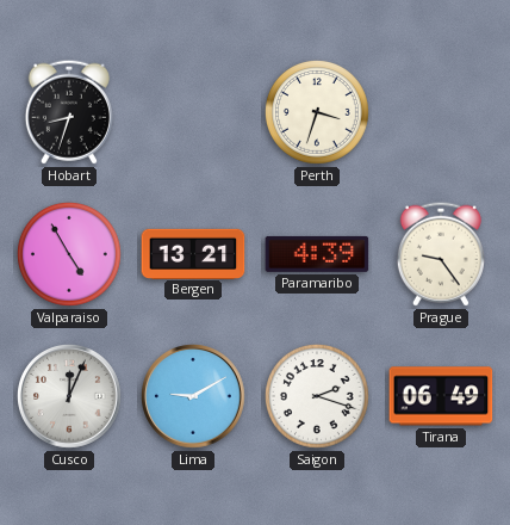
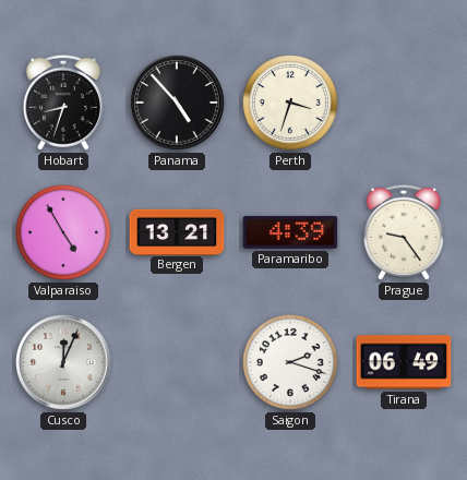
Panama: none -> 4:53
Lima: 9:10 -> none
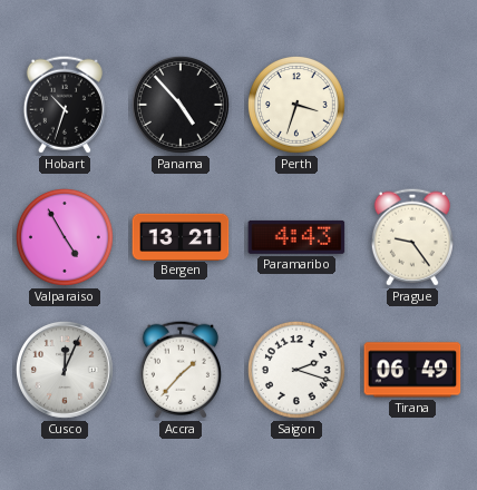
Hobart: 8:33 -> 10:33
Paramaribo: 4:39 -> 4:43
Accra: none -> 1:37
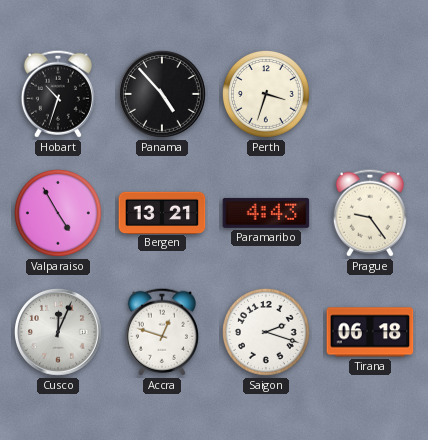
Accra: 1:37 -> 12:48
Tirana: 06:49 -> 06:18
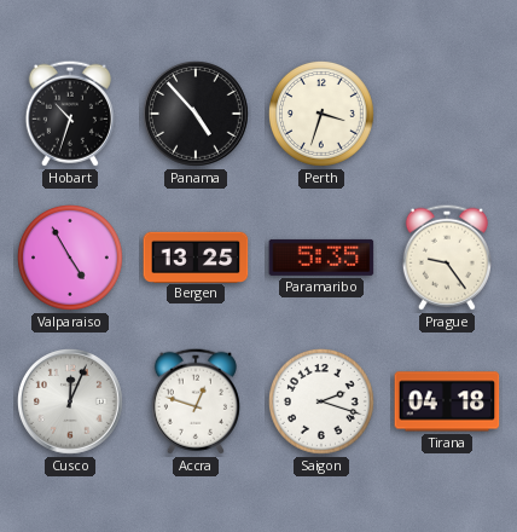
Bergen: 13:21 -> 13:25
Paramaribo: 4:43 -> 5:35
Tirana: 06:18 -> 04:18
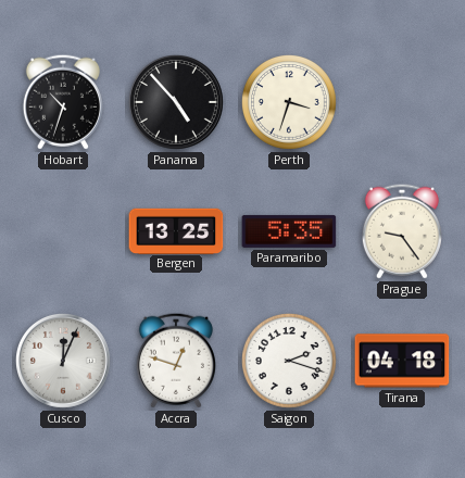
Valparaiso: 4:55 -> none
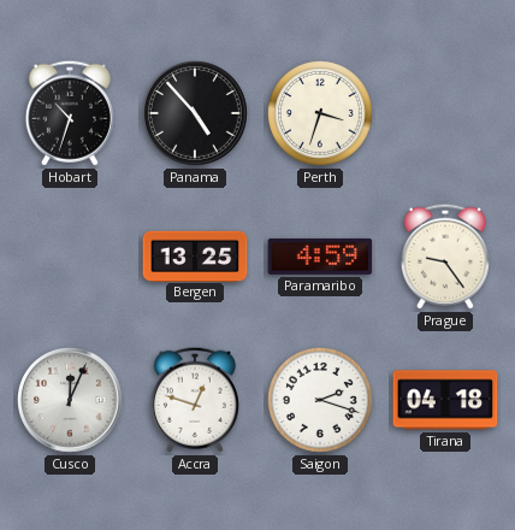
Paramaribo: 5:35 -> 4:59
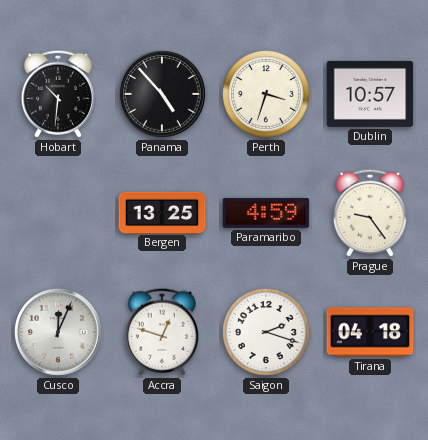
Hobart: 10:33 -> 10:31
Dublin: none -> 10:57
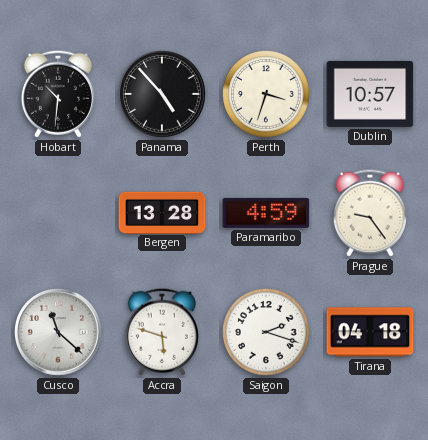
Bergen: 13:25 -> 13:28
Cusco: 12:04 -> 11:22
Accra: 12:48 -> 5:48
